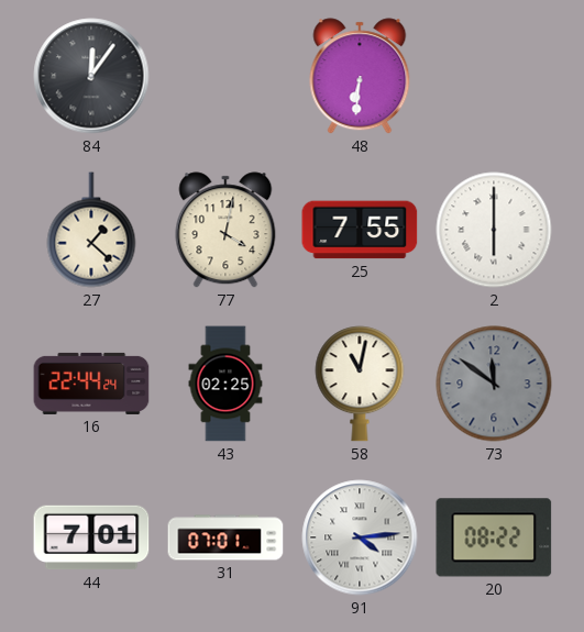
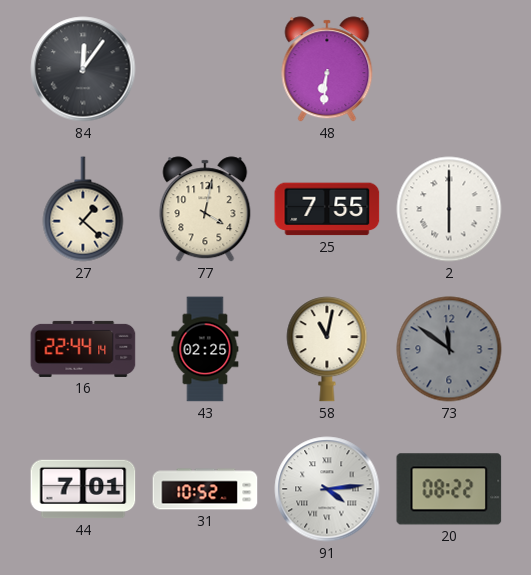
16: 22:44:24 -> 22:44:14
31: 07:01 -> 10:52
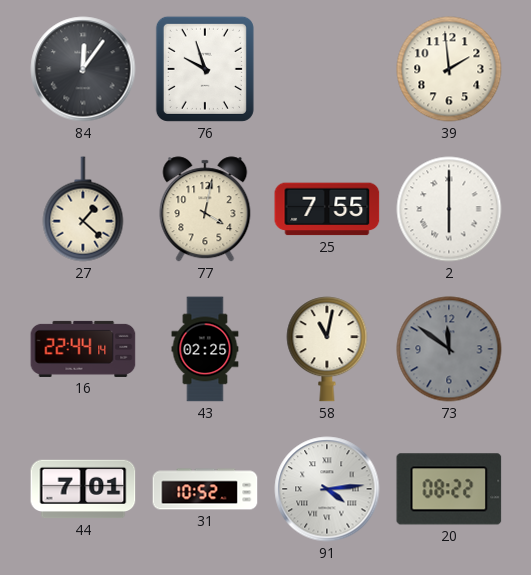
76: none -> 9:57
48: 6:31 -> none
39: none -> 1:59
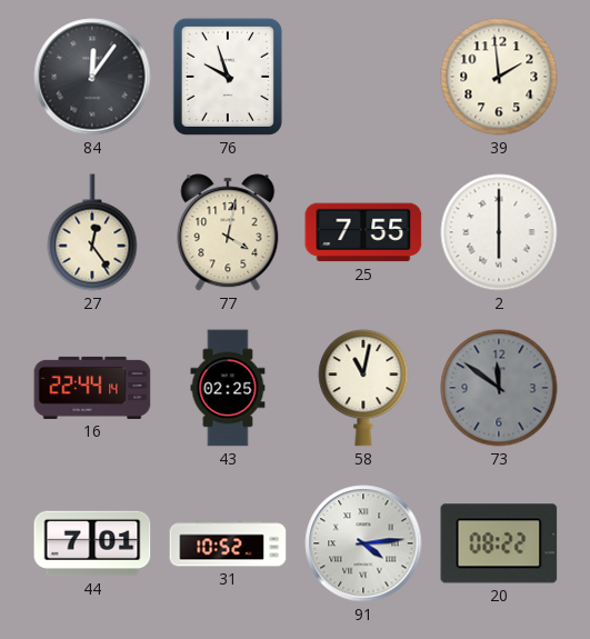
27: 1:22 -> 12:24
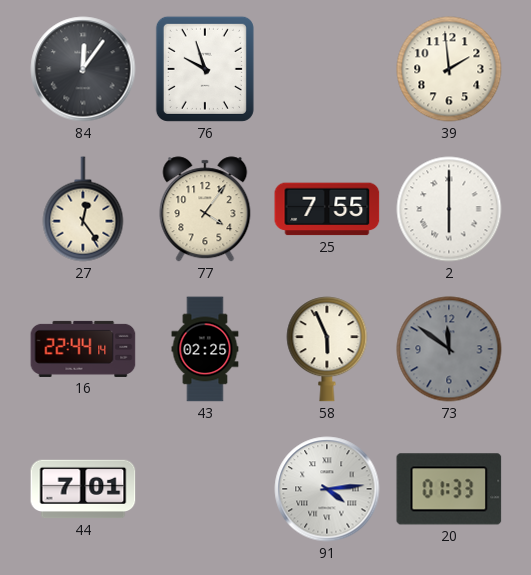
77: 4:02 -> 4:06
58: 11:02 -> 5:56
31: 10:52 -> none
20: 08:22 -> 01:33
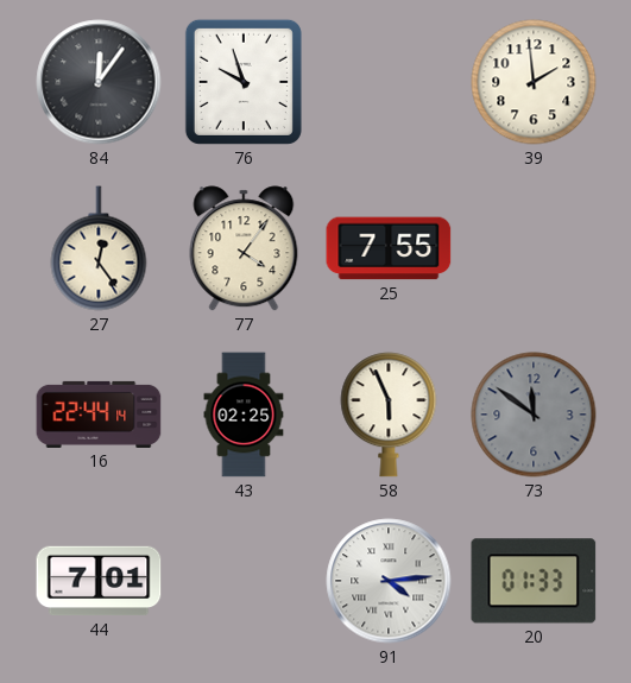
2: 6:00 -> none
